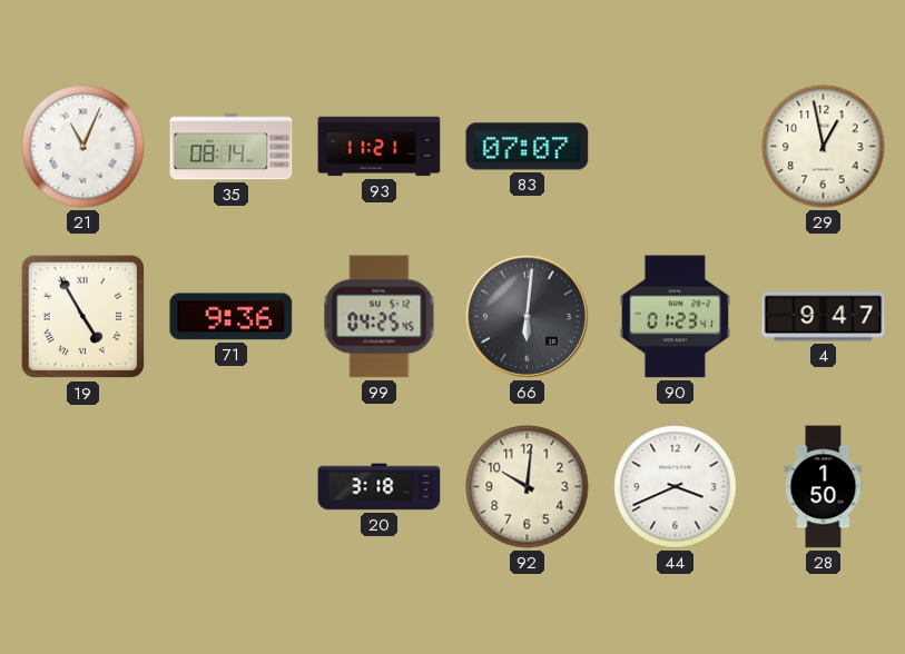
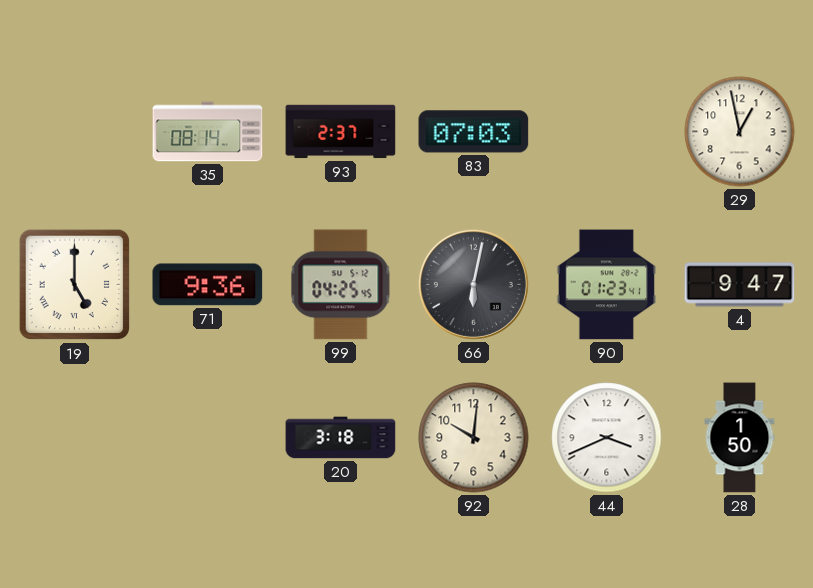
21: 11:04 -> none
93: 11:21 -> 2:37
83: 07:07 -> 07:03
19: 4:55 -> 5:00
66: 6:01 -> 6:02
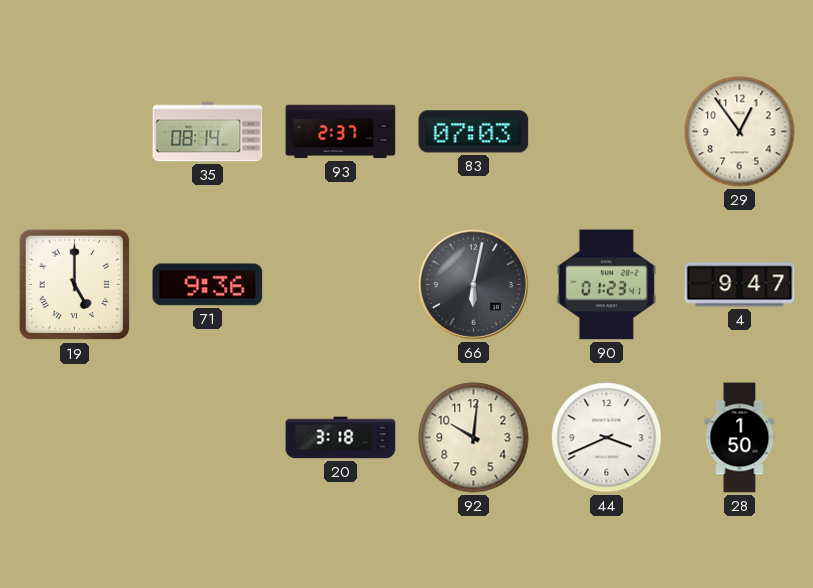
29: 12:58 -> 12:54
99: 04:25 -> none
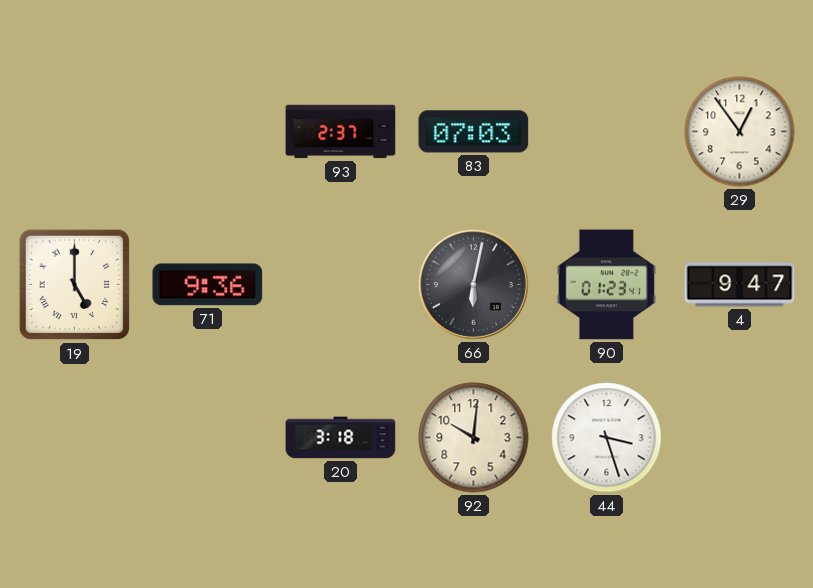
35: 08:14 -> none
44: 3:41 -> 3:27
28: 1:50 -> none
